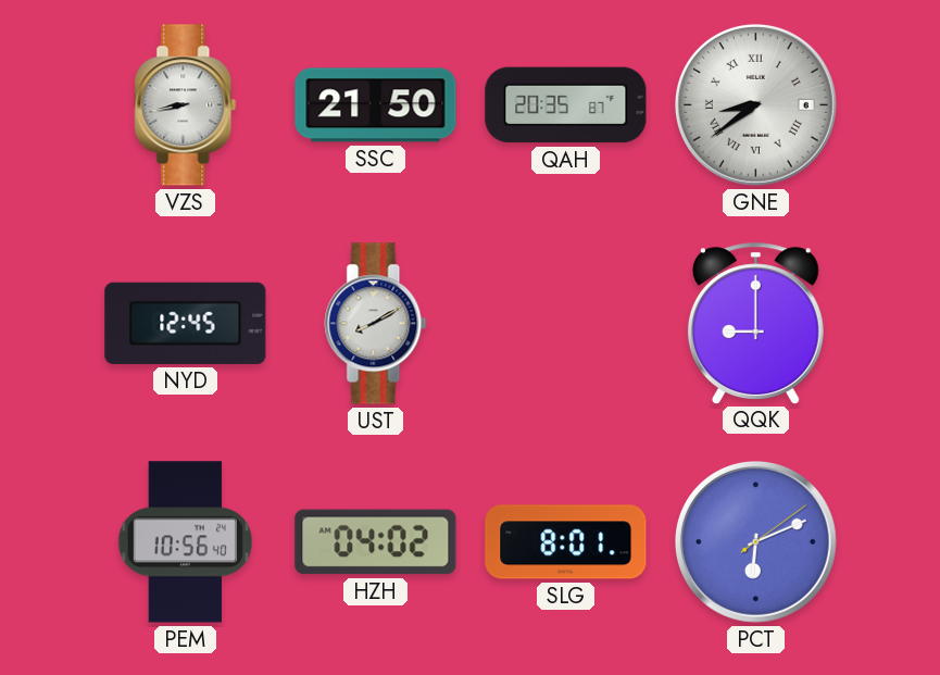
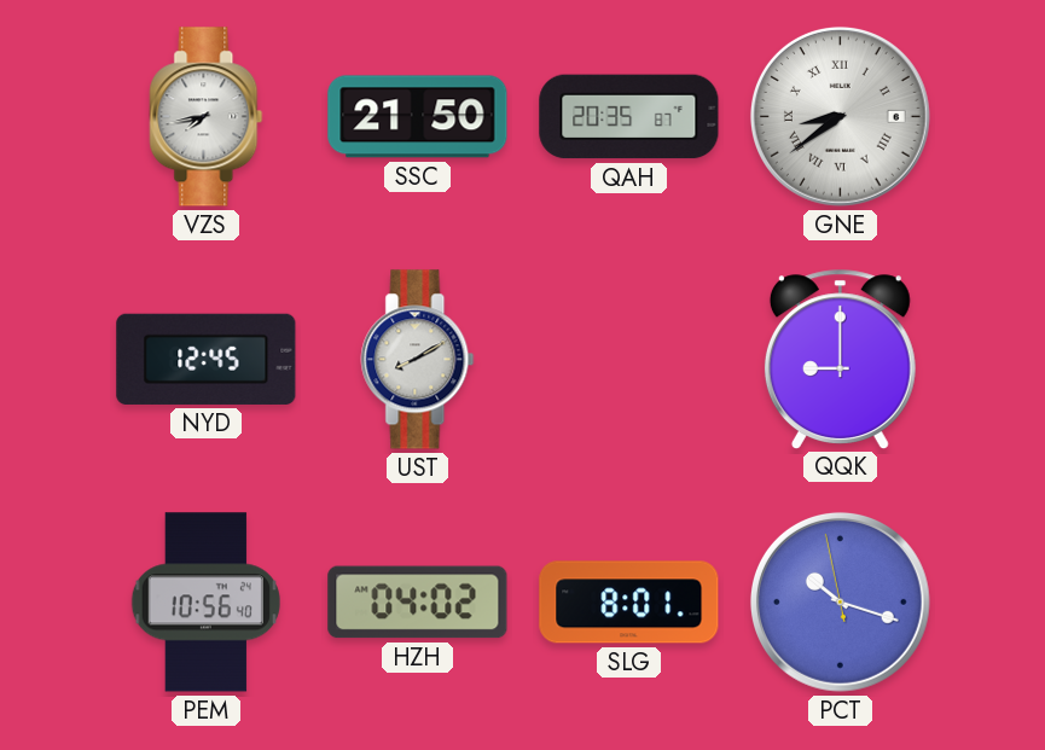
VZS: 8:43 -> 7:43
PCT: 6:11 -> 10:17
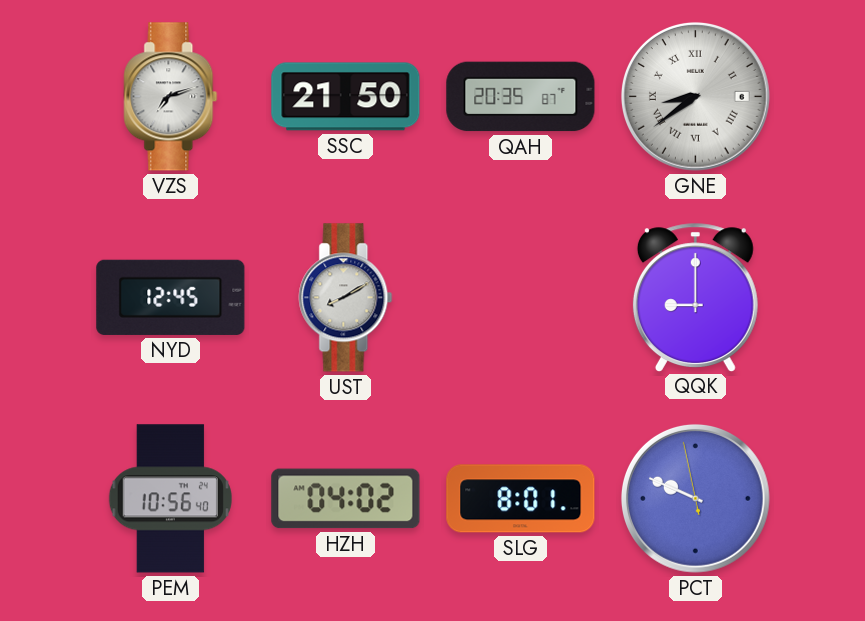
VZS: 7:43 -> 7:12
PCT: 10:17 -> 9:48
